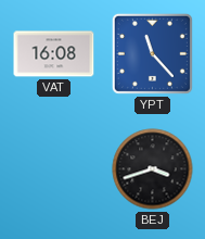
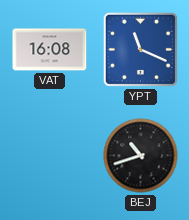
YPT: 11:23 -> 11:19
BEJ: 3:42 -> 10:42
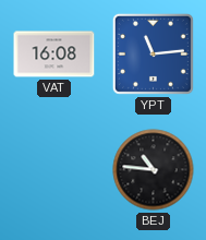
YPT: 11:19 -> 11:14
BEJ: 10:42 -> 10:46
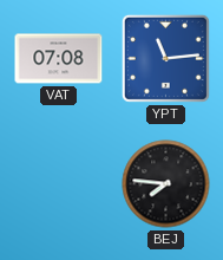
VAT: 16:08 -> 07:08
BEJ: 10:46 -> 7:46
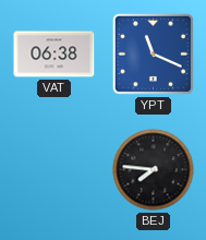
VAT: 07:08 -> 06:38
YPT: 11:14 -> 11:19
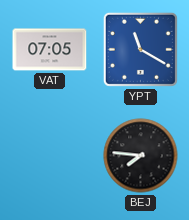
VAT: 06:38 -> 07:05
YPT: 11:19 -> 11:20
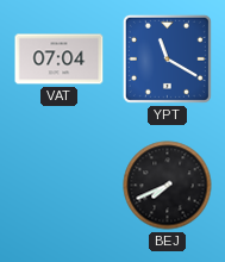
VAT: 07:05 -> 07:04
BEJ: 7:46 -> 7:41
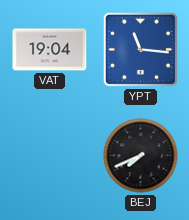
VAT: 07:04 -> 19:04
YPT: 11:20 -> 11:16
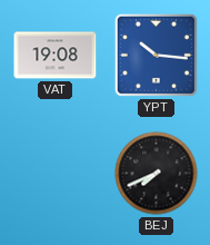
VAT: 19:04 -> 19:08
YPT: 11:16 -> 10:16
